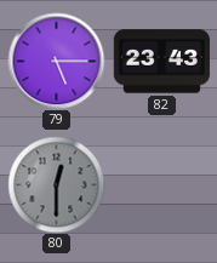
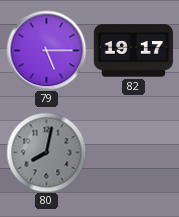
82: 23:43 -> 19:17
80: 12:30 -> 8:02
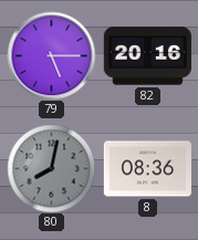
82: 19:17 -> 20:16
8: none -> 08:36
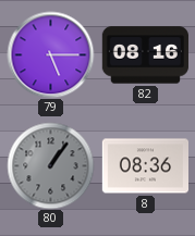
82: 20:16 -> 08:16
80: 8:02 -> 1:06
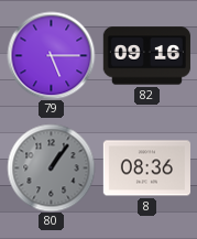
82: 08:16 -> 09:16
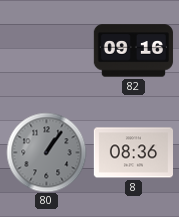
79: 5:15 -> none
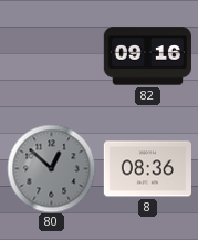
80: 1:06 -> 12:52
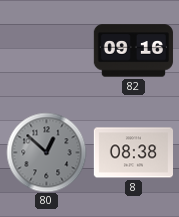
8: 08:36 -> 08:38
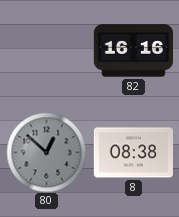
82: 09:16 -> 16:16
